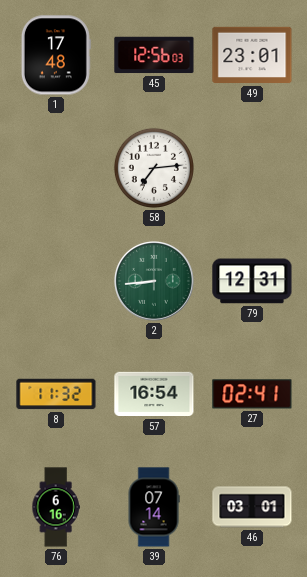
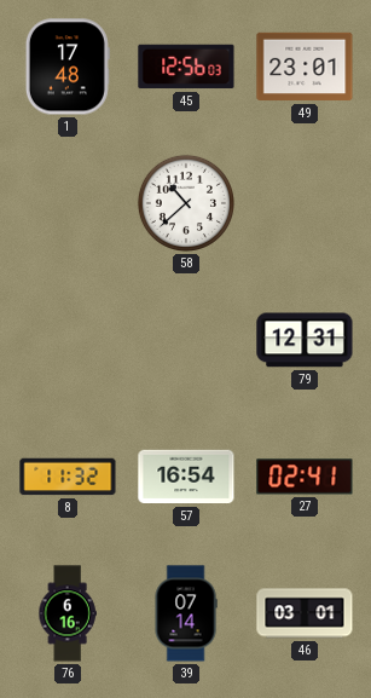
58: 7:14 -> 10:38
2: 8:44 -> none
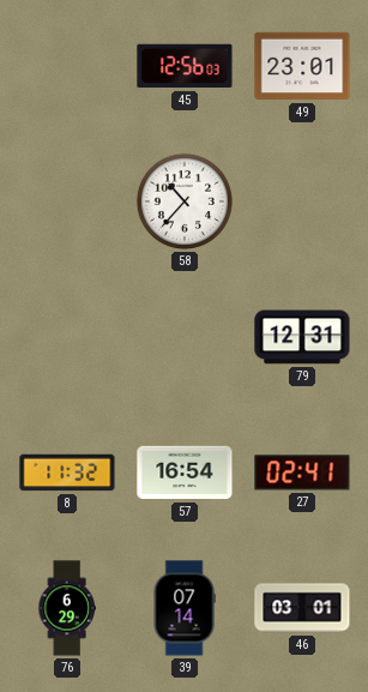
1: 17:48 -> none
58: 10:38 -> 10:37
76: 6:16 -> 6:29
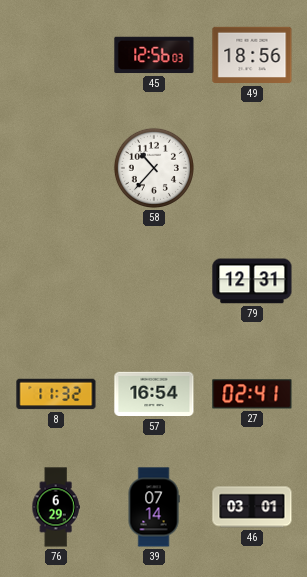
49: 23:01 -> 18:56
